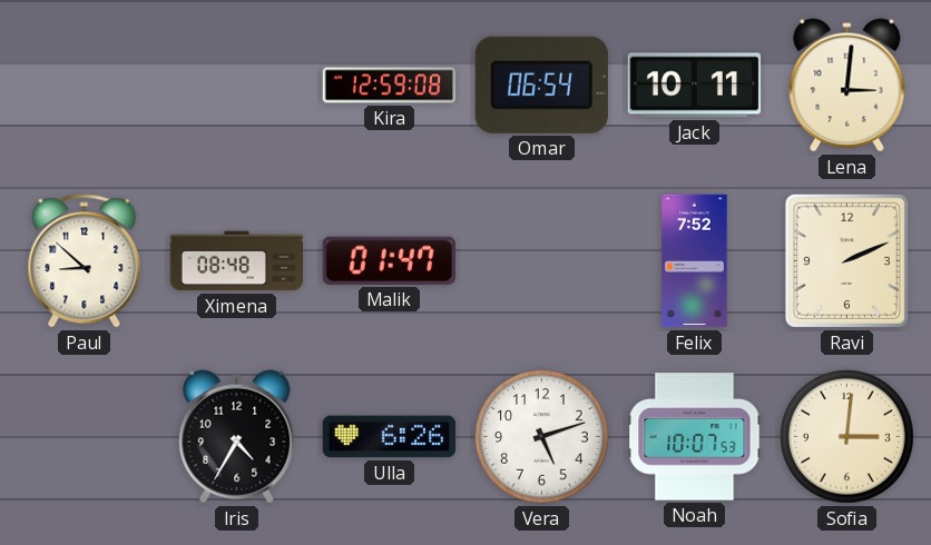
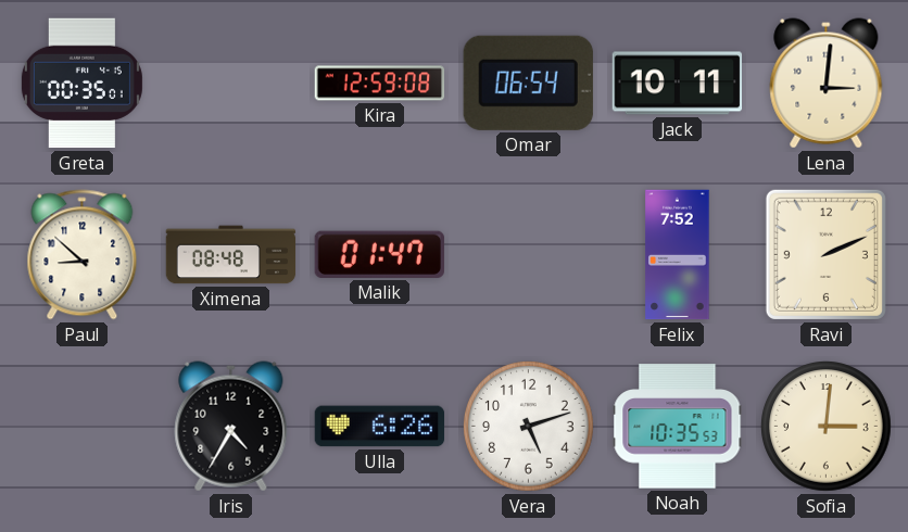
Greta: none -> 00:35
Noah: 10:07 -> 10:35
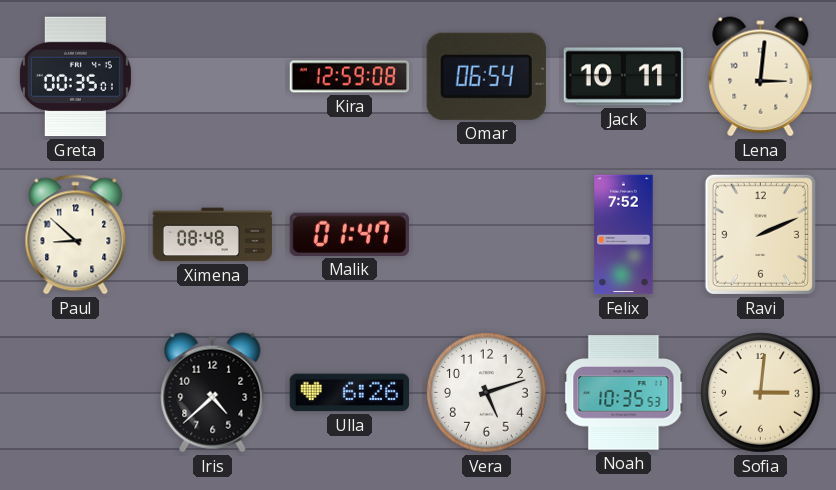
Iris: 4:35 -> 4:38
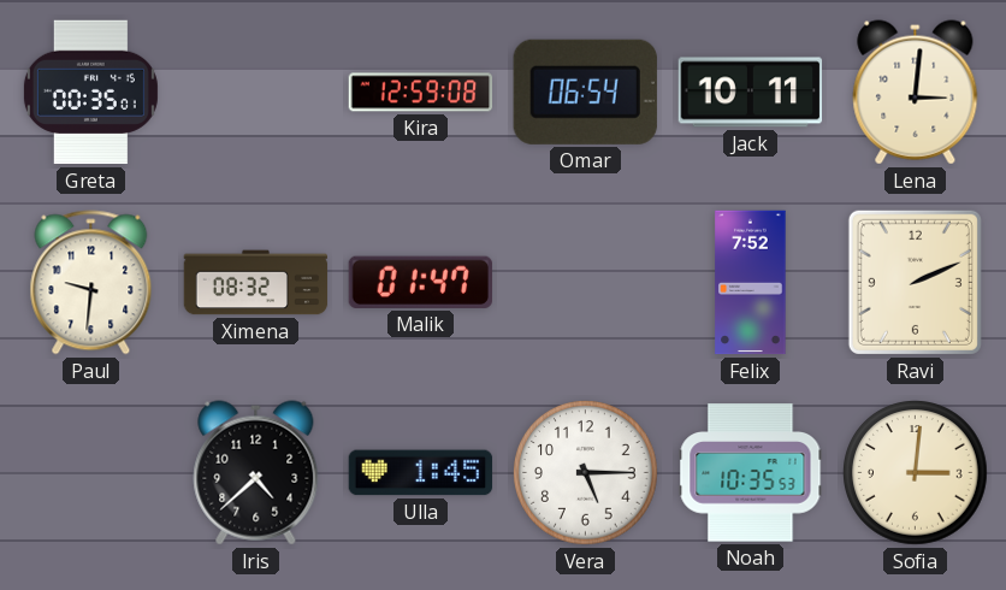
Paul: 8:52 -> 9:31
Ximena: 08:48 -> 08:32
Ulla: 6:26 -> 1:45
Vera: 5:12 -> 5:15
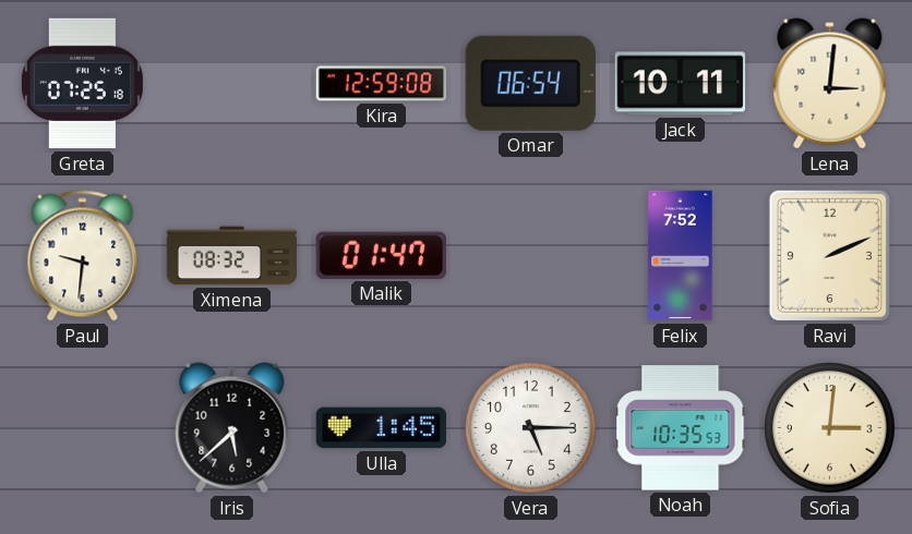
Greta: 00:35 -> 07:25
Iris: 4:38 -> 5:38
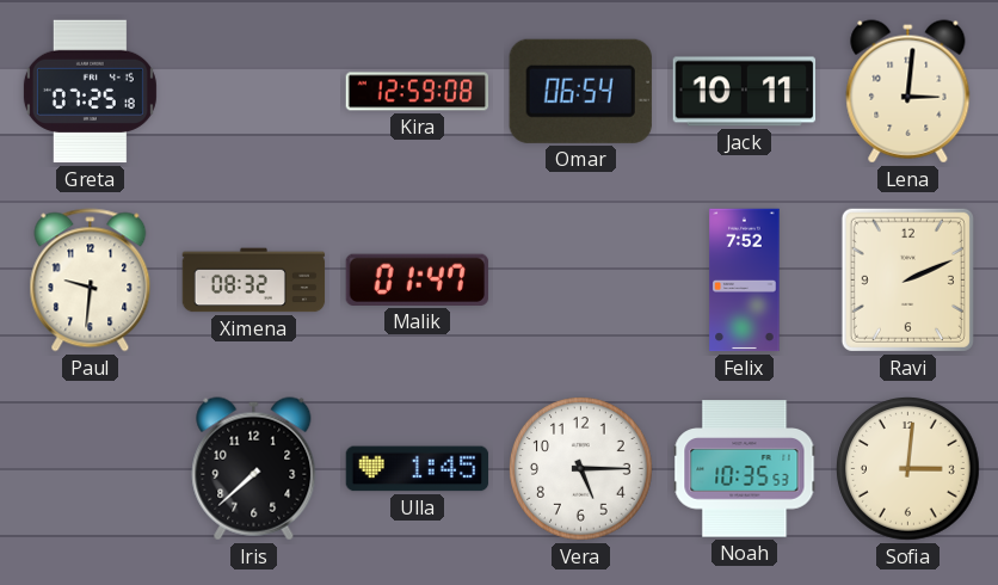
Iris: 5:38 -> 7:38
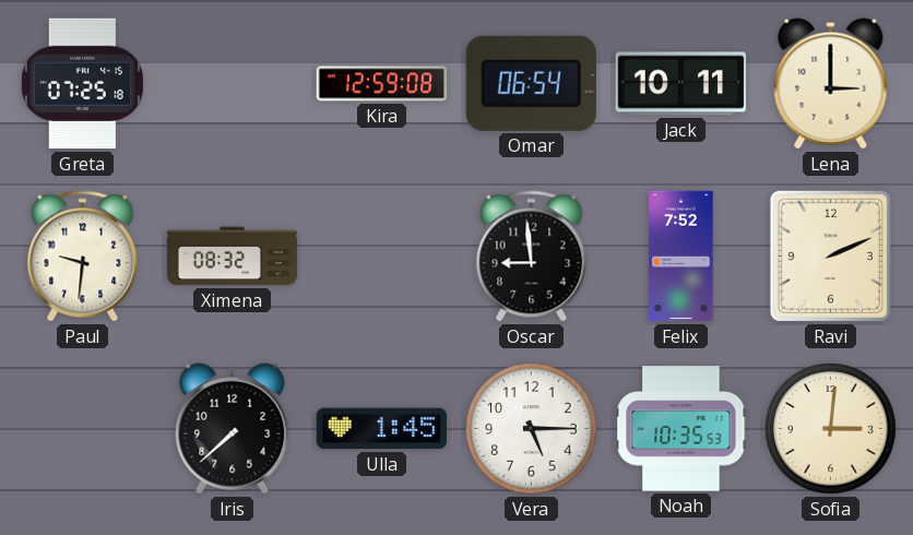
Lena: 3:01 -> 3:00
Malik: 01:47 -> none
Oscar: none -> 8:59
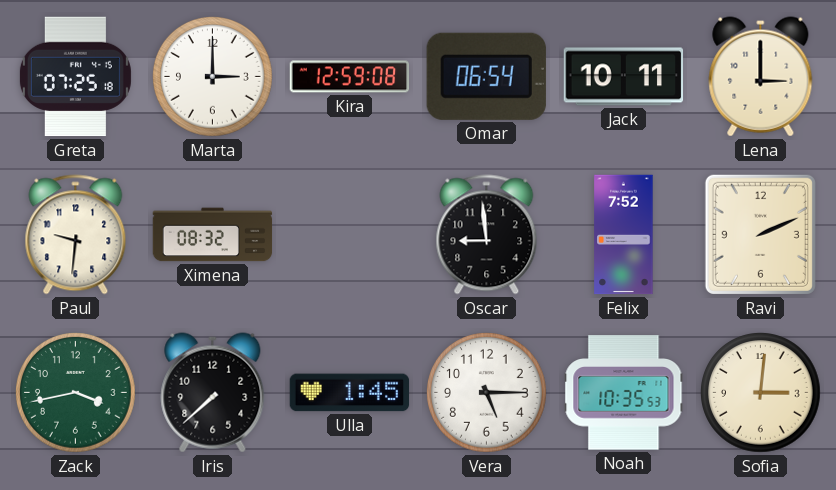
Marta: none -> 3:00
Zack: none -> 3:43
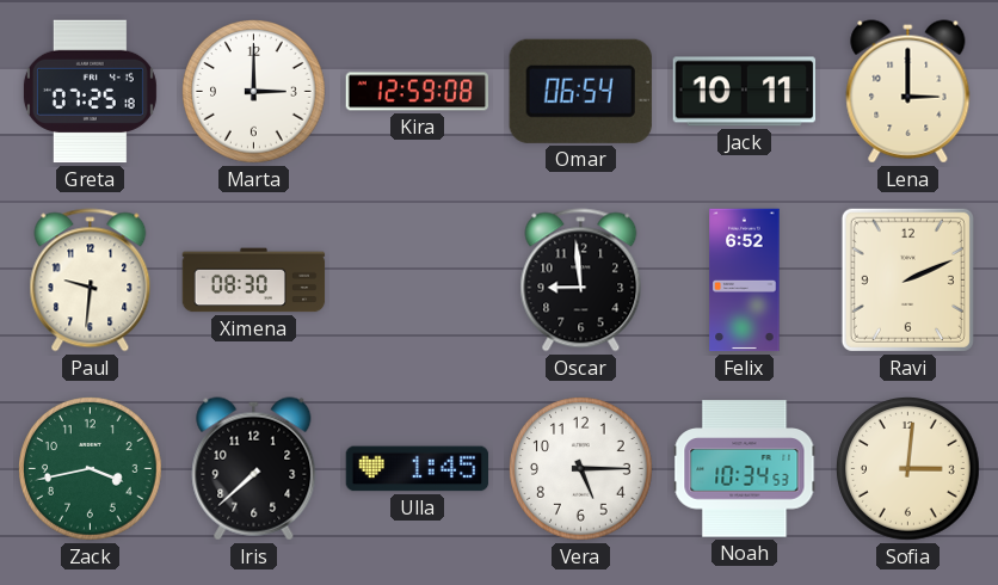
Ximena: 08:32 -> 08:30
Felix: 7:52 -> 6:52
Noah: 10:35 -> 10:34
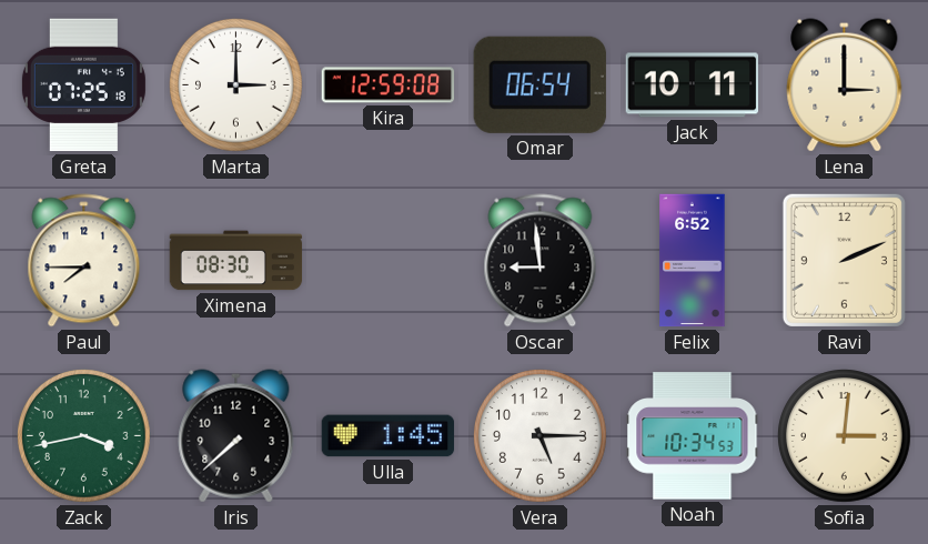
Paul: 9:31 -> 7:45
